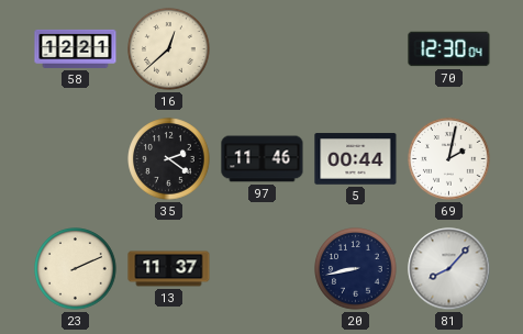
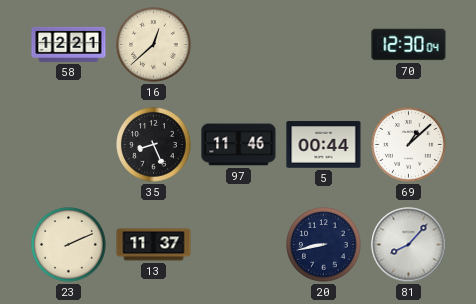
35: 2:21 -> 8:26
69: 2:02 -> 1:08
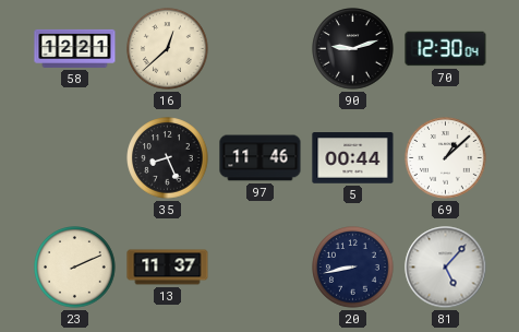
90: none -> 9:12
81: 8:07 -> 5:07
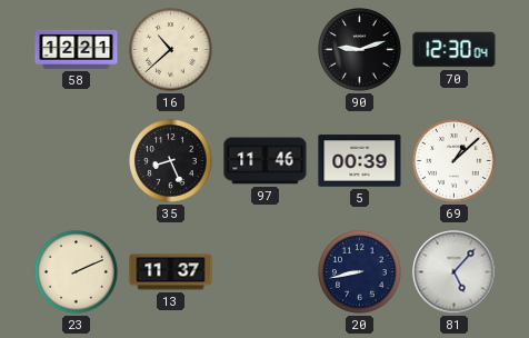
16: 12:38 -> 10:38
5: 00:44 -> 00:39
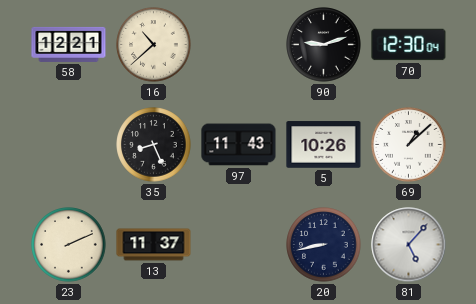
97: 11:46 -> 11:43
5: 00:39 -> 10:26
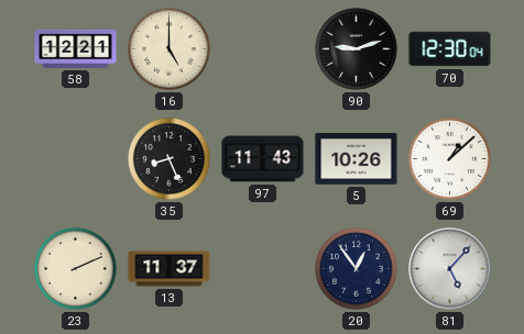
16: 10:38 -> 5:00
20: 8:43 -> 12:54
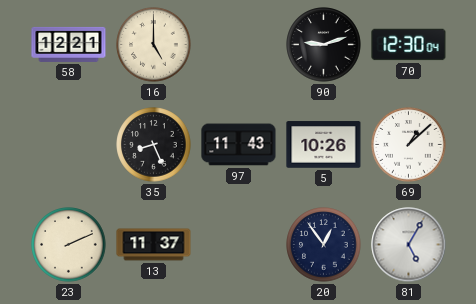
81: 5:07 -> 5:05
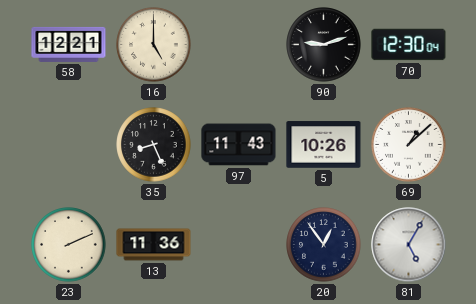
13: 11:37 -> 11:36
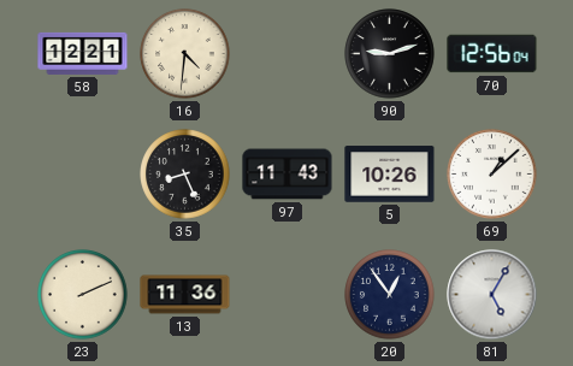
16: 5:00 -> 4:31
70: 12:30 -> 12:56
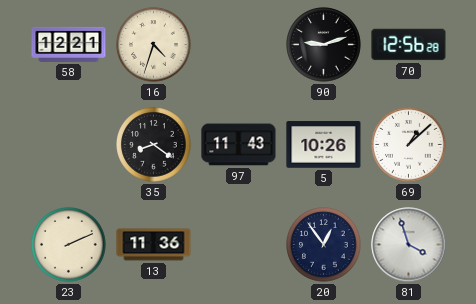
16: 4:31 -> 4:33
70: 12:56:04 -> 12:56:28
35: 8:26 -> 8:21
81: 5:05 -> 3:57
